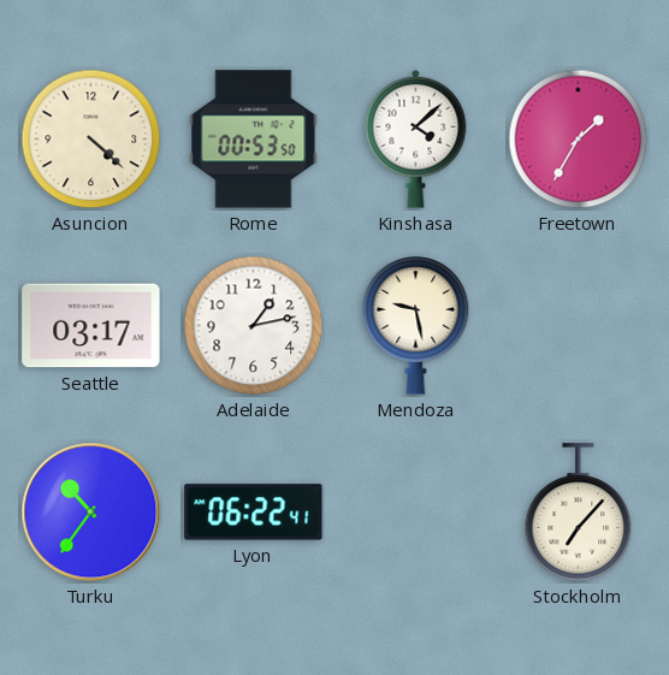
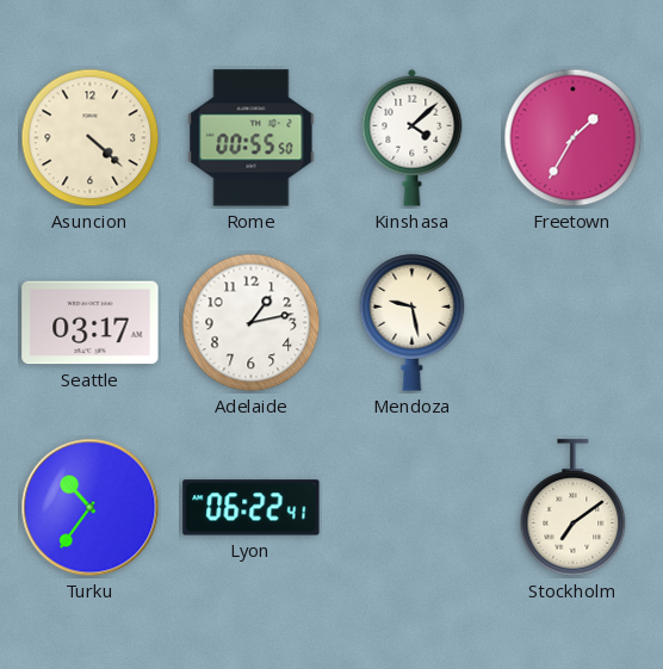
Rome: 00:53 -> 00:55
Stockholm: 7:07 -> 7:09
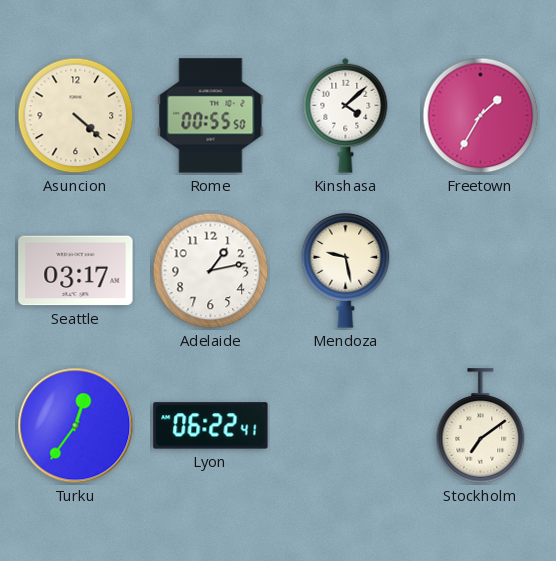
Turku: 10:36 -> 12:36
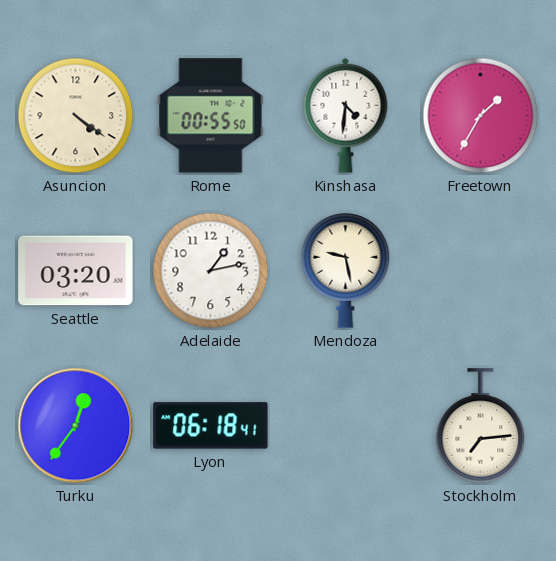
Asuncion: 4:22 -> 4:21
Kinshasa: 4:08 -> 4:31
Seattle: 03:17 -> 03:20
Lyon: 06:22 -> 06:18
Stockholm: 7:09 -> 7:14
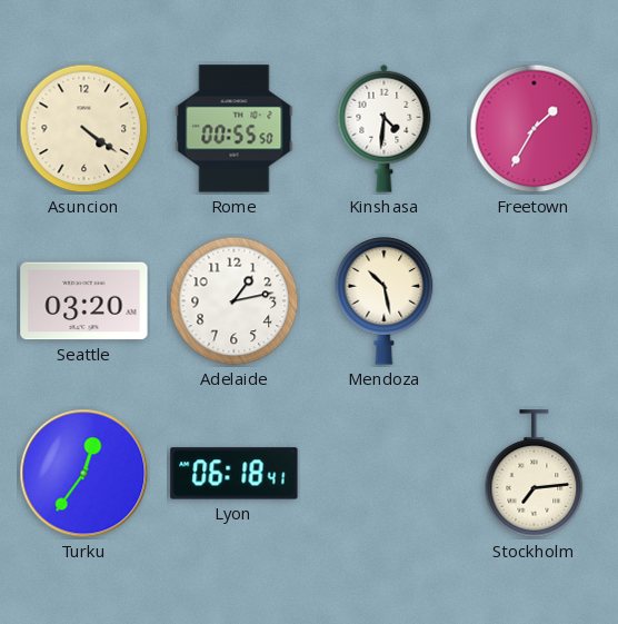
Mendoza: 9:28 -> 10:28
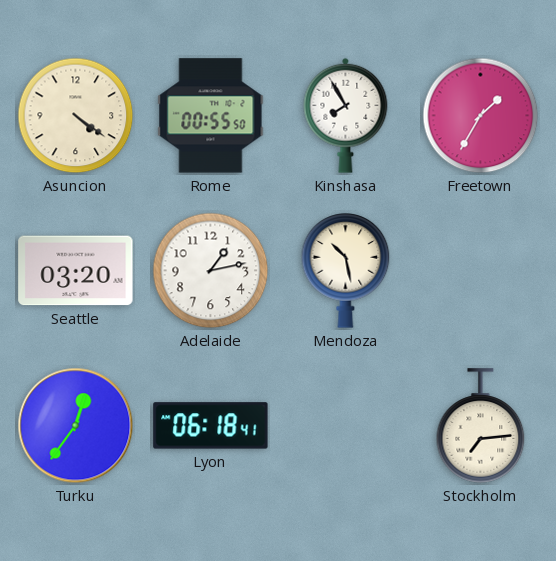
Kinshasa: 4:31 -> 7:55
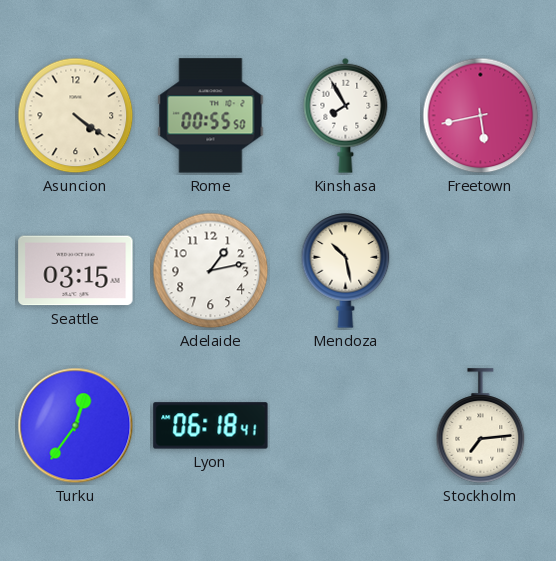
Freetown: 1:35 -> 5:43
Seattle: 03:20 -> 03:15
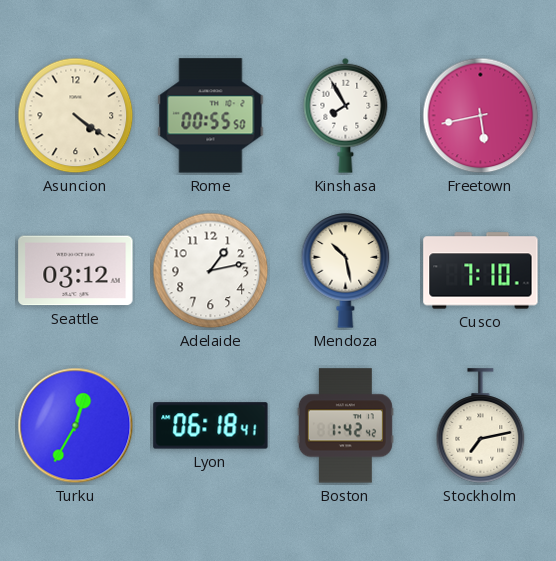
Seattle: 03:15 -> 03:12
Cusco: none -> 7:10
Turku: 12:36 -> 12:35
Boston: none -> 1:42
Stockholm: 7:14 -> 7:13
